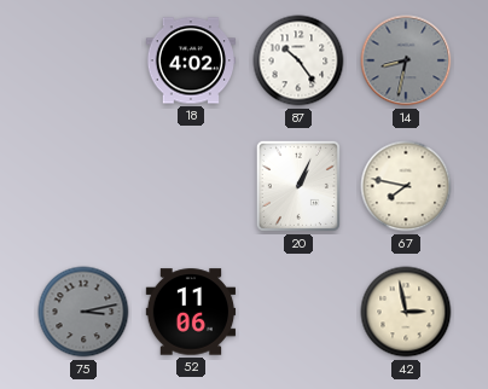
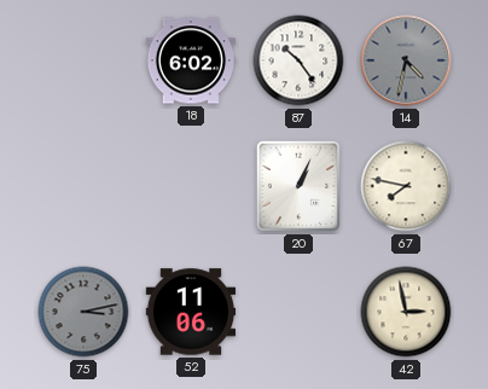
18: 4:02 -> 6:02
14: 8:32 -> 4:32
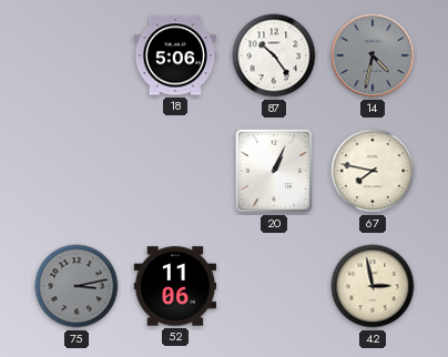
18: 6:02 -> 5:06
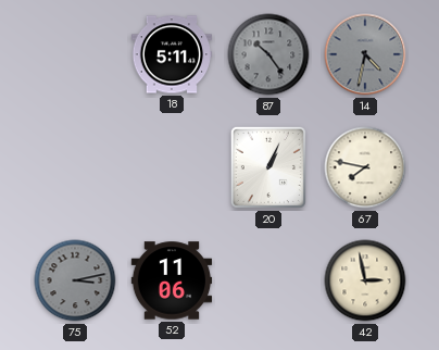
18: 5:06 -> 5:11
87 dial: white -> grey
